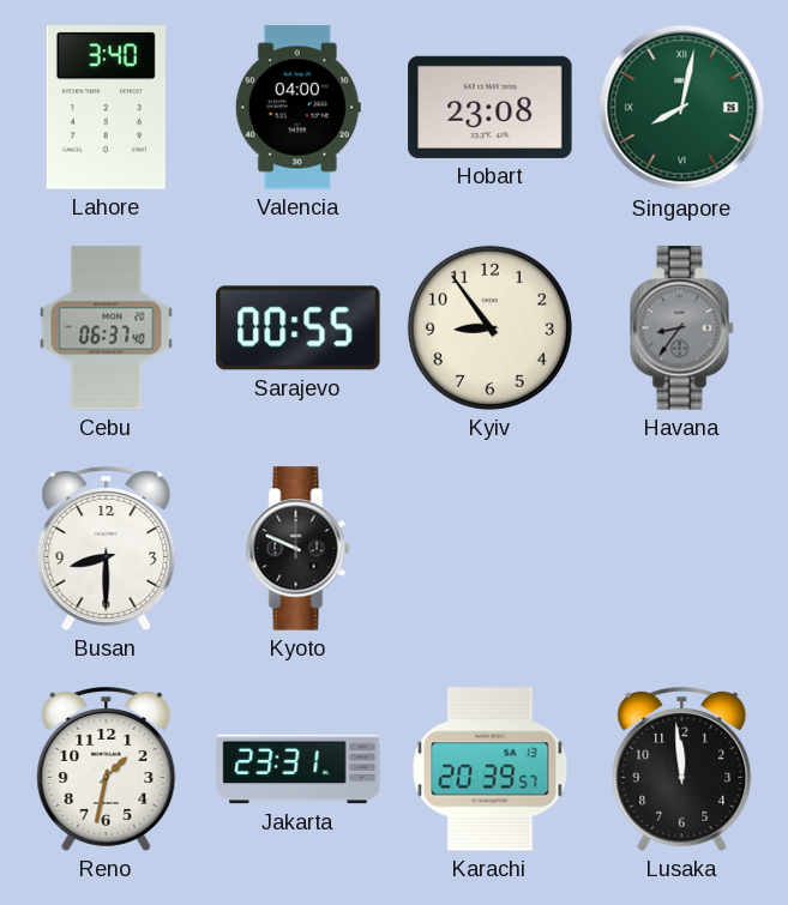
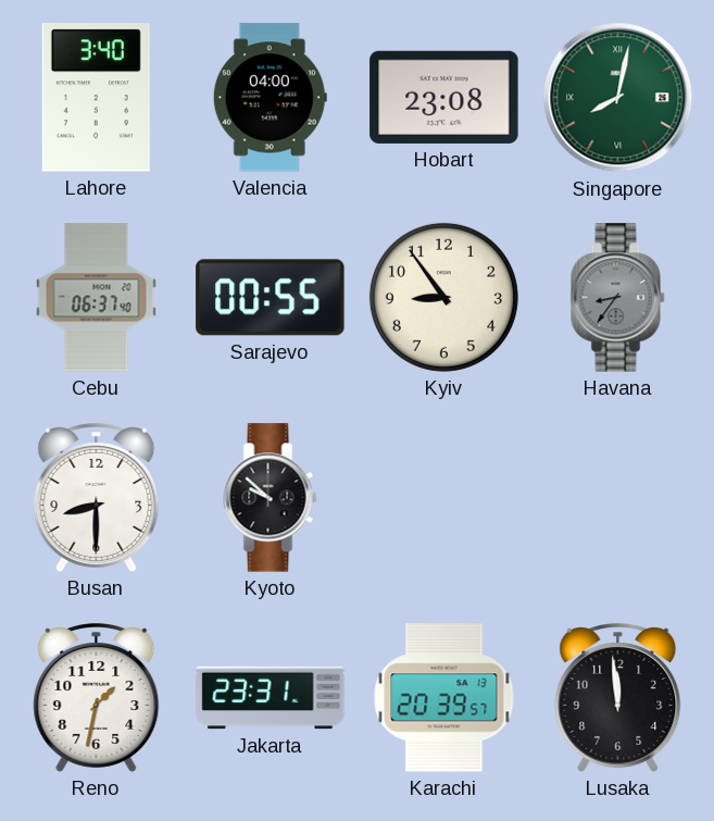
Kyoto: 9:49 -> 9:52
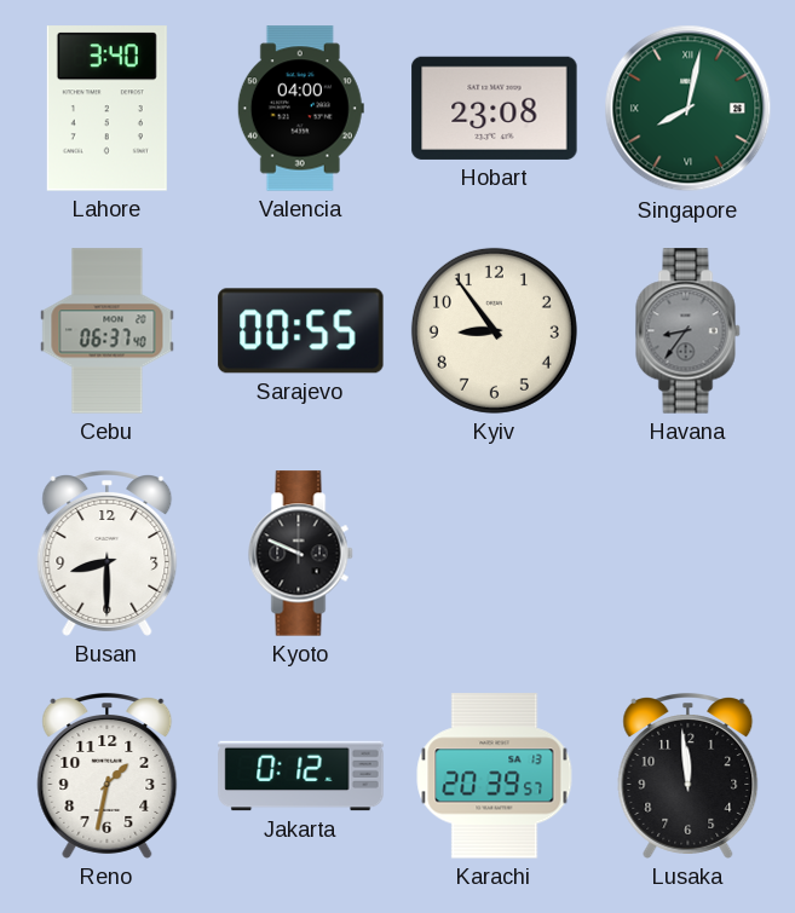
Kyoto: 9:52 -> 9:49
Jakarta: 23:31 -> 0:12
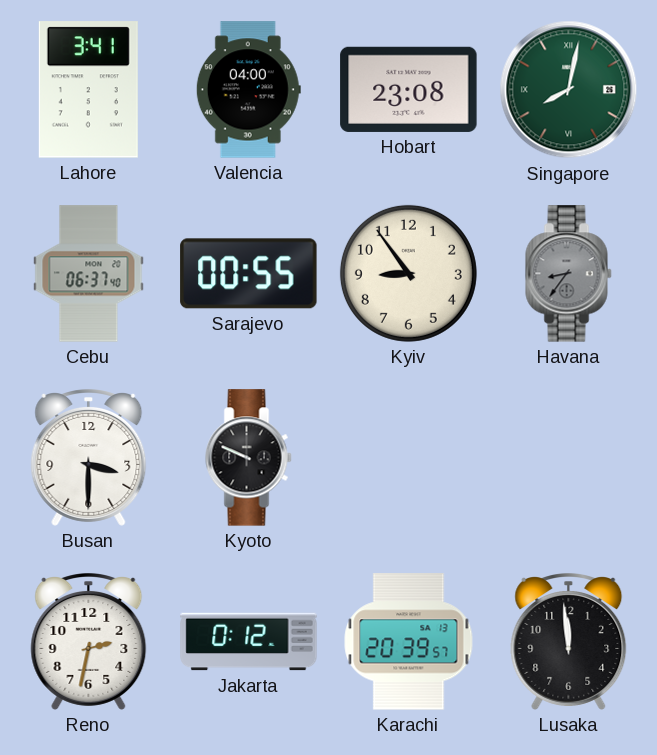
Lahore: 3:40 -> 3:41
Busan: 8:30 -> 3:30
Reno: 1:32 -> 2:32
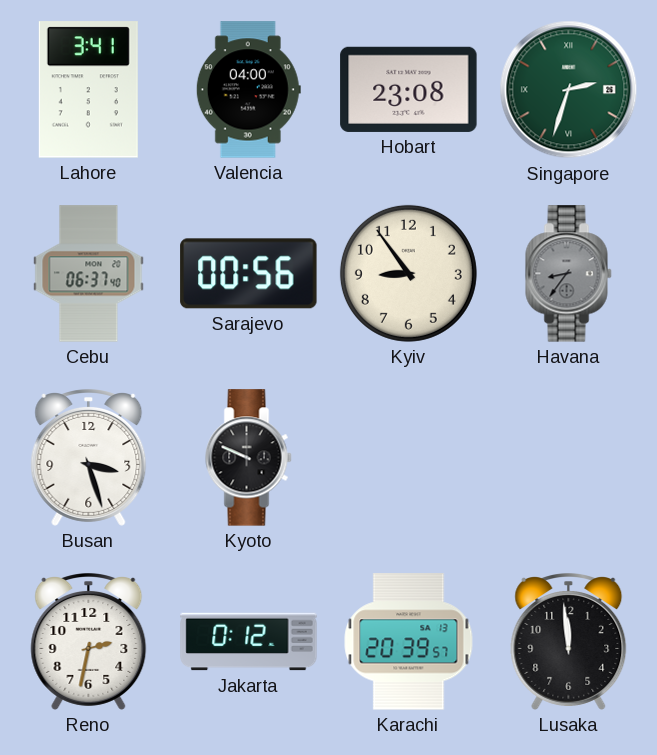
Singapore: 8:02 -> 2:33
Sarajevo: 00:55 -> 00:56
Busan: 3:30 -> 3:27
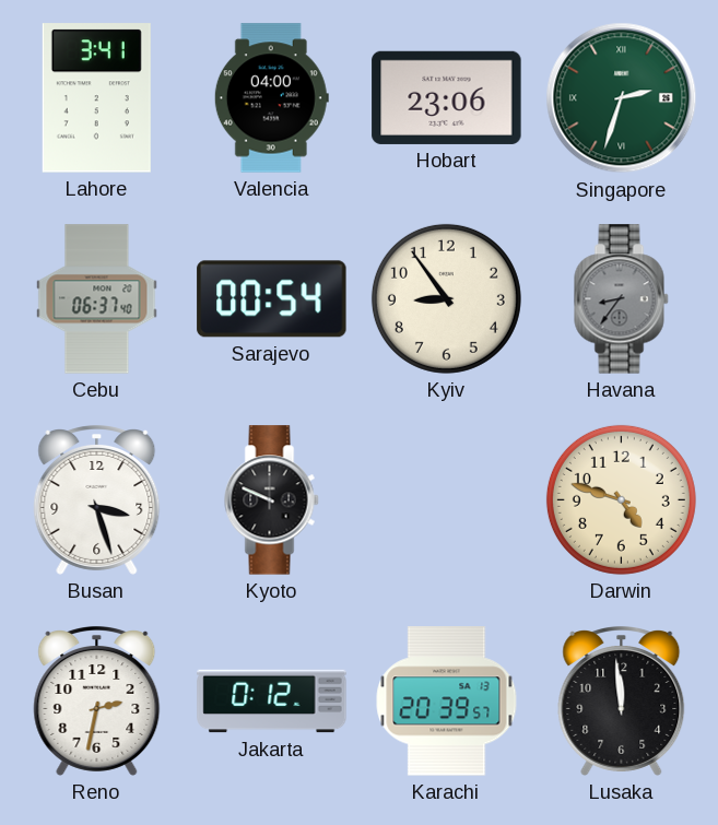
Hobart: 23:08 -> 23:06
Sarajevo: 00:56 -> 00:54
Darwin: none -> 4:48
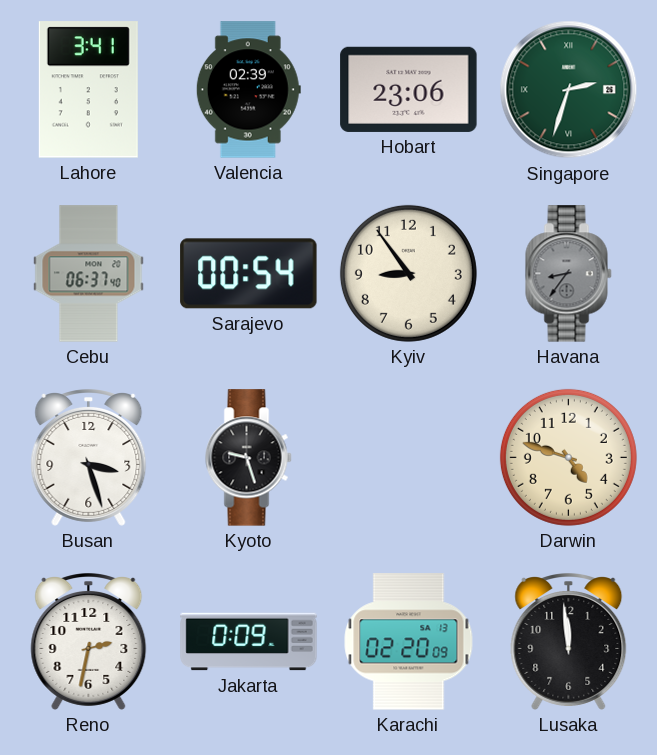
Valencia: 04:00 -> 02:39
Kyoto: 9:49 -> 9:27
Jakarta: 0:12 -> 0:09
Karachi: 20:39 -> 02:20
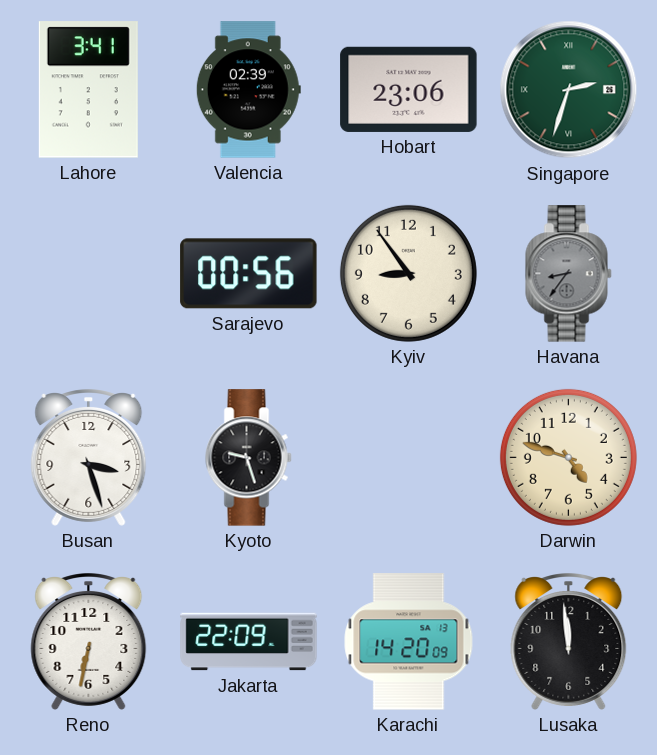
Cebu: 06:37 -> none
Sarajevo: 00:54 -> 00:56
Reno: 2:32 -> 6:32
Jakarta: 0:09 -> 22:09
Karachi: 02:20 -> 14:20
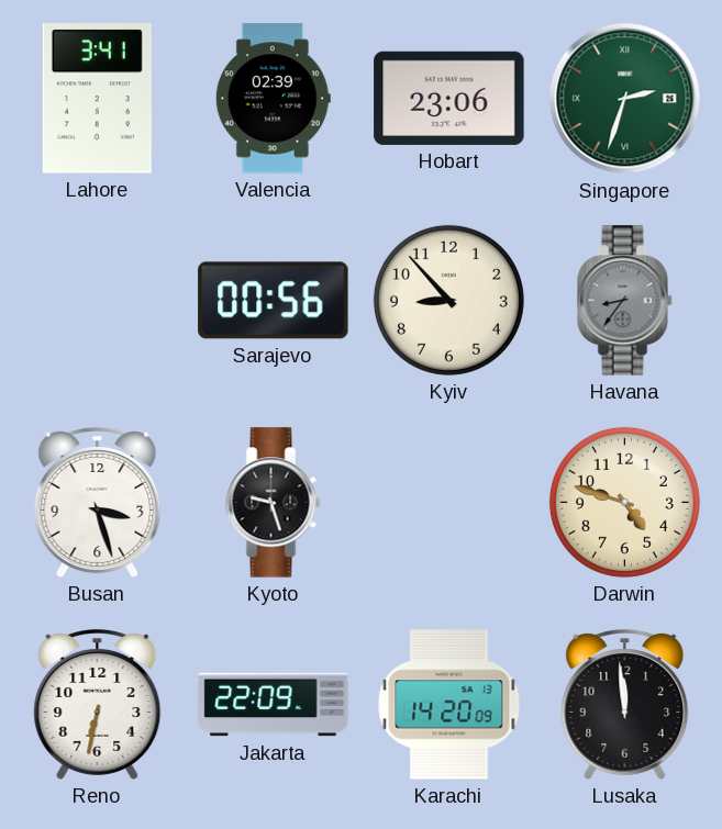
Kyiv: 8:54 -> 8:53
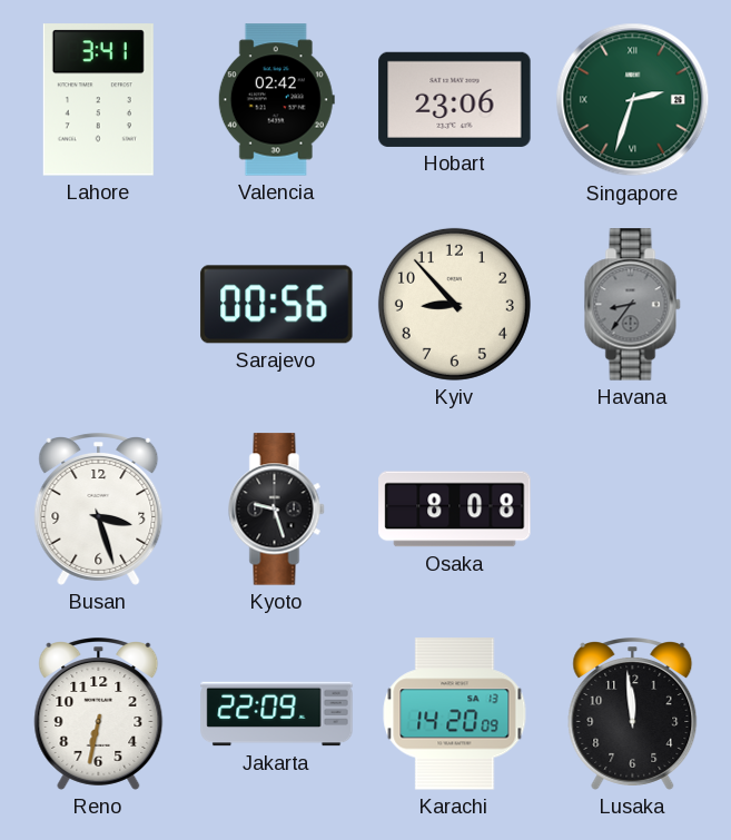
Valencia: 02:39 -> 02:42
Osaka: none -> 8:08
Darwin: 4:48 -> none
